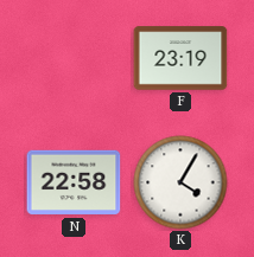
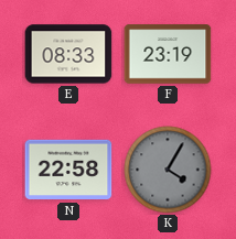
E: none -> 08:33
K dial: white -> grey
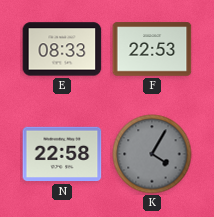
F: 23:19 -> 22:53
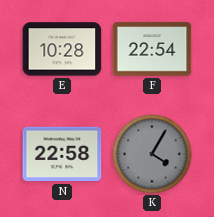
E: 08:33 -> 10:28
F: 22:53 -> 22:54
